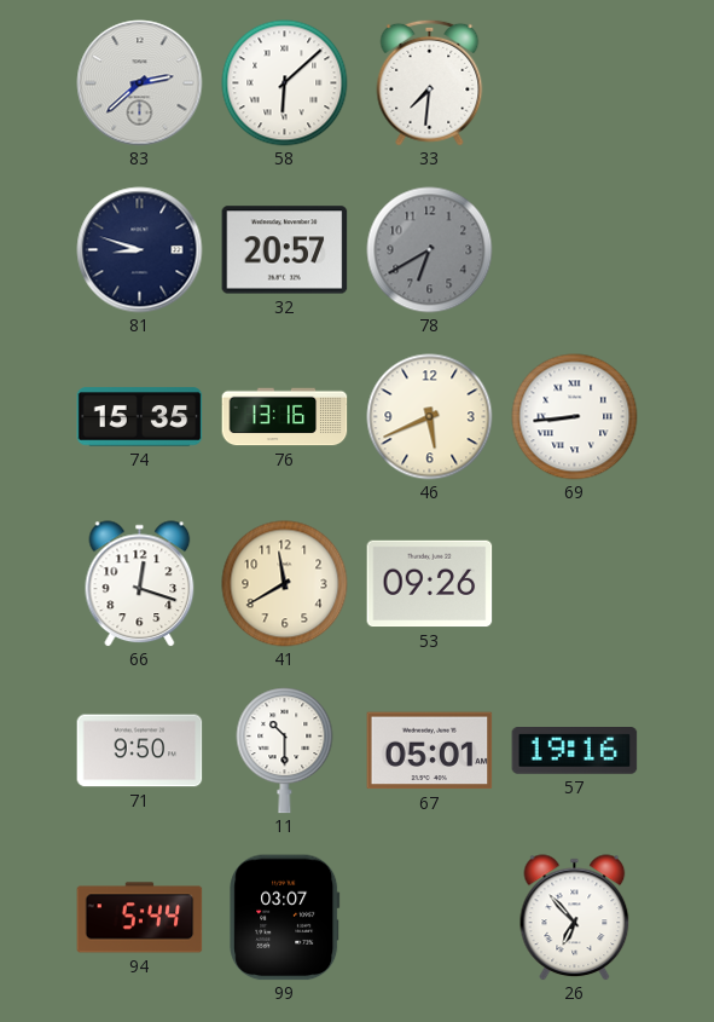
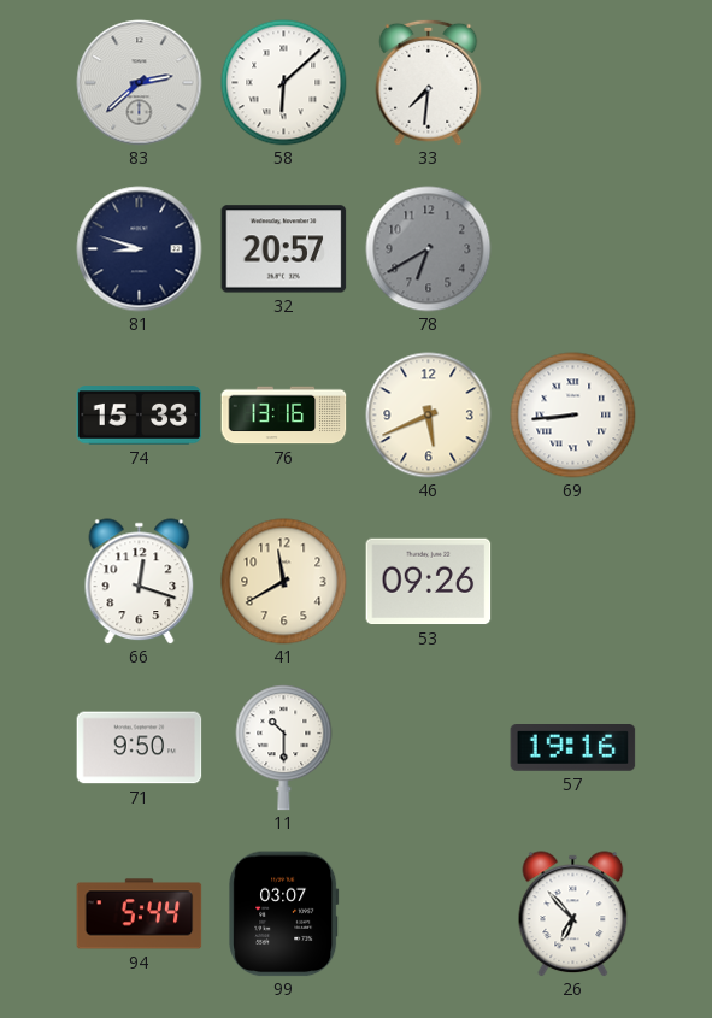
74: 15:35 -> 15:33
67: 05:01 -> none
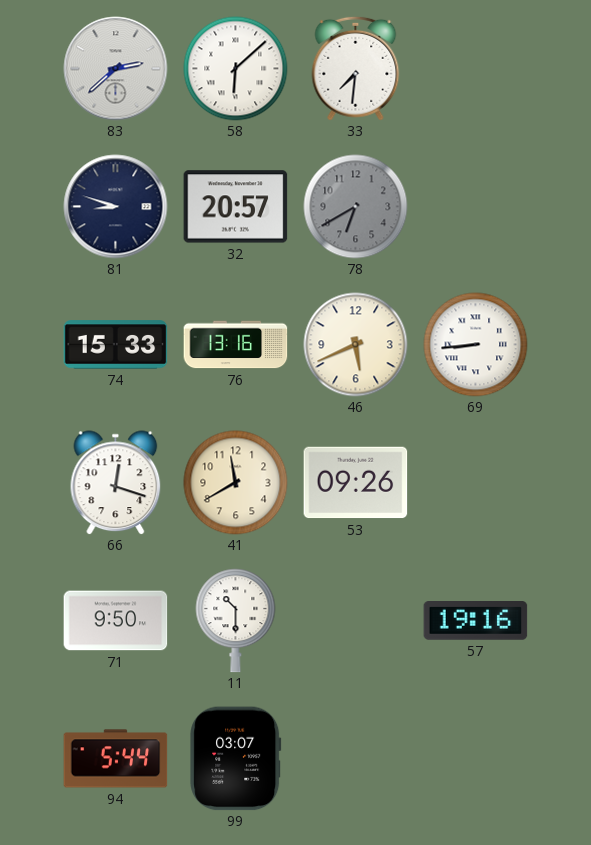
26: 6:53 -> none
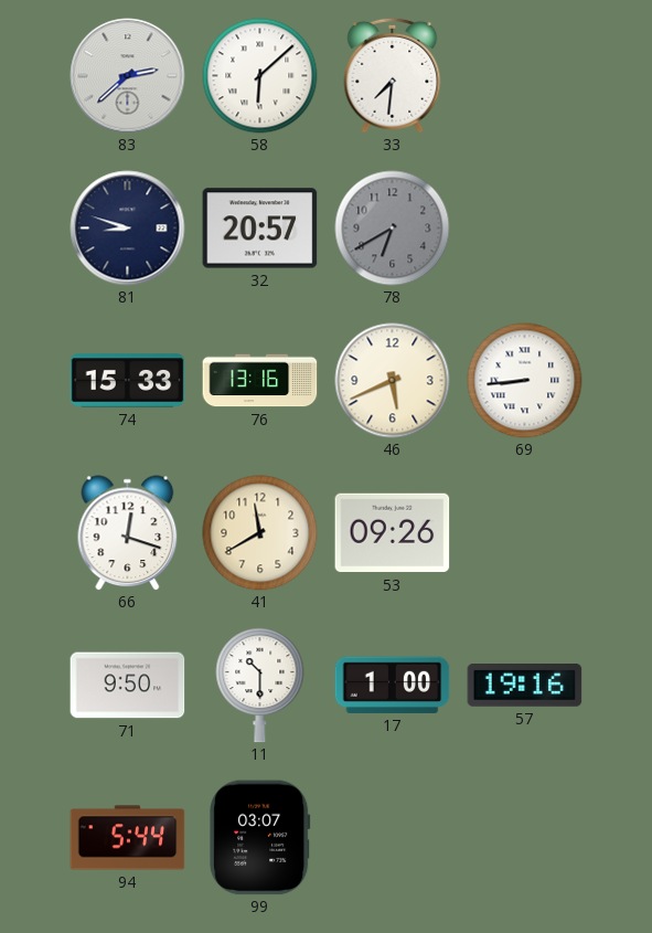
17: none -> 1:00
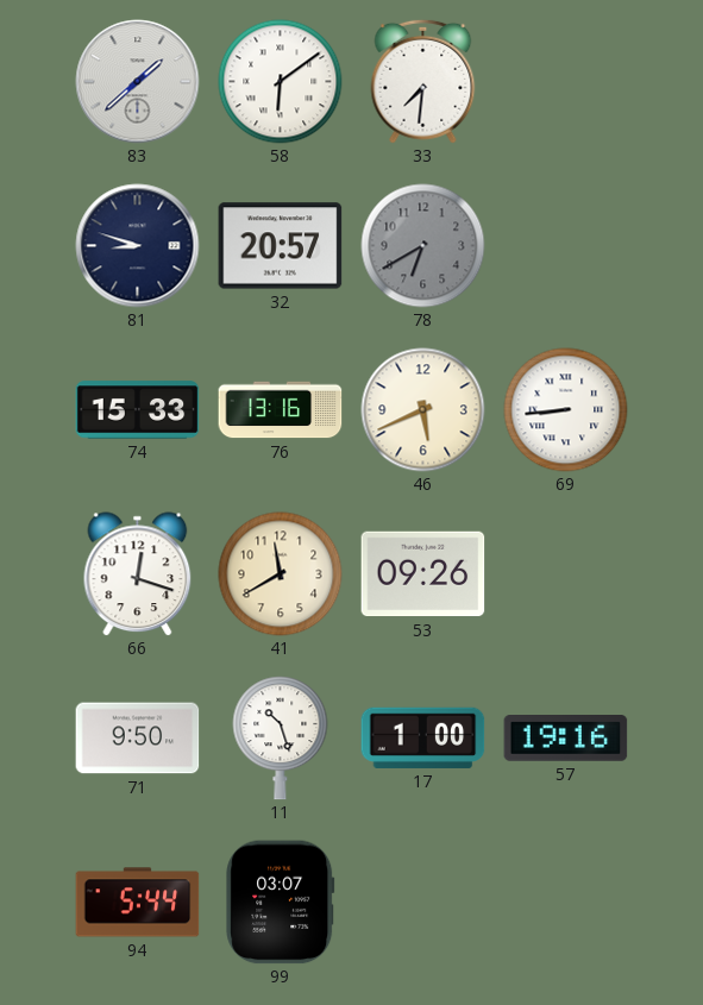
83: 2:38 -> 1:38
58: 6:08 -> 6:09
11: 10:30 -> 10:27
